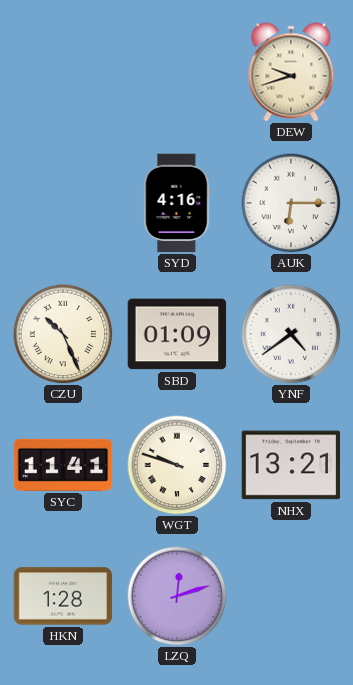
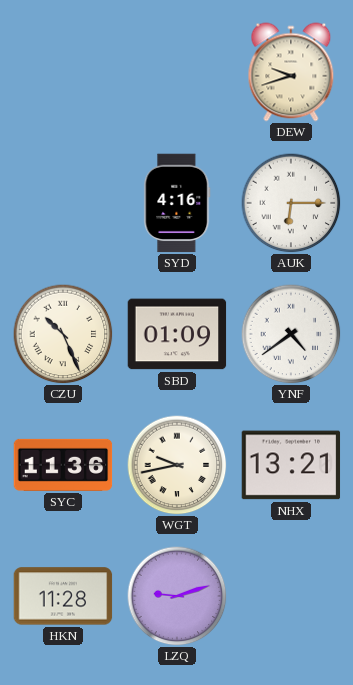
SYC: 11:41 -> 11:36
WGT: 9:48 -> 9:43
HKN: 1:28 -> 11:28
LZQ: 12:12 -> 9:12
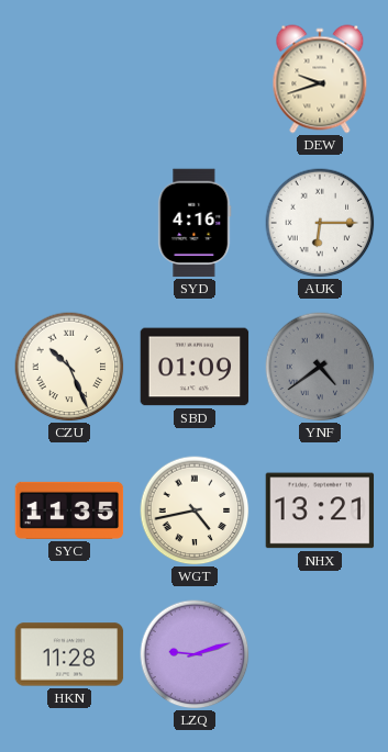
YNF dial: white -> grey
SYC: 11:36 -> 11:35
WGT: 9:43 -> 4:43
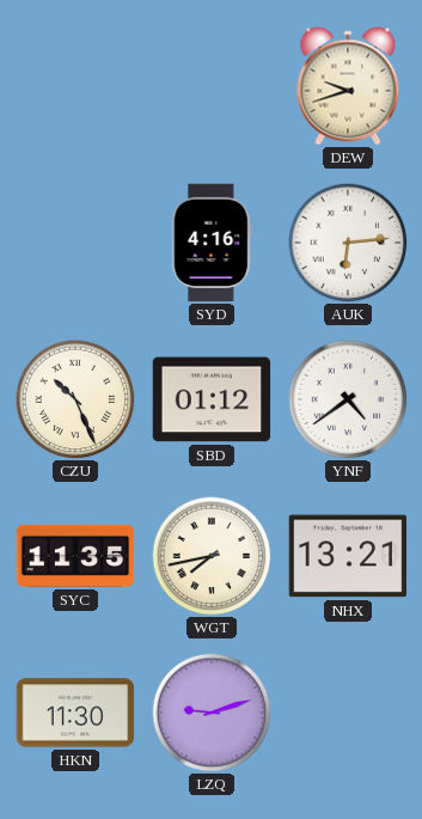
AUK: 6:15 -> 6:14
SBD: 01:09 -> 01:12
YNF dial: grey -> white
WGT: 4:43 -> 7:43
HKN: 11:28 -> 11:30
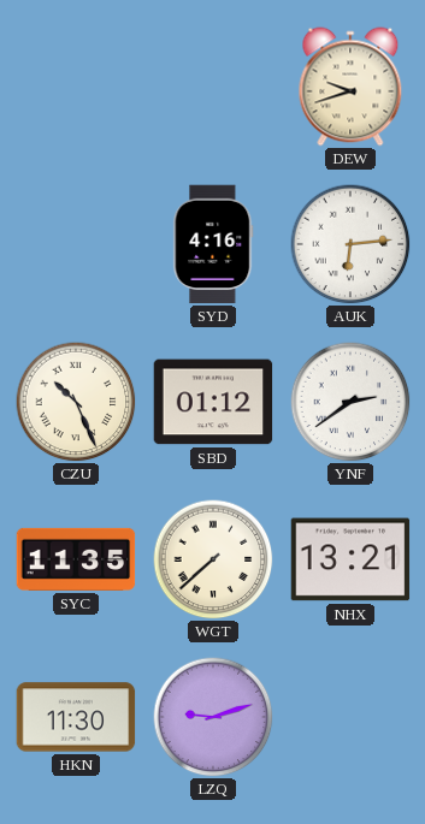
YNF: 4:39 -> 2:39
WGT: 7:43 -> 7:38
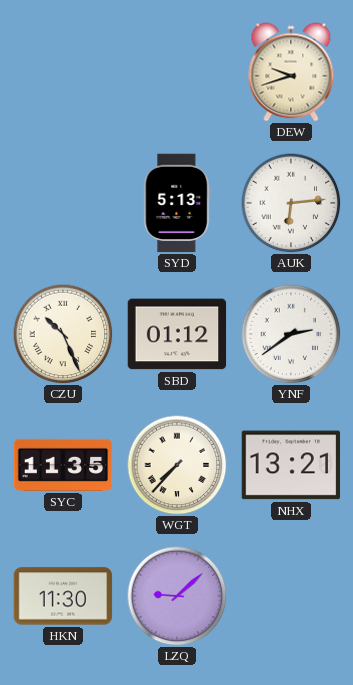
SYD: 4:16 -> 5:13
WGT: 7:38 -> 7:37
LZQ: 9:12 -> 9:08
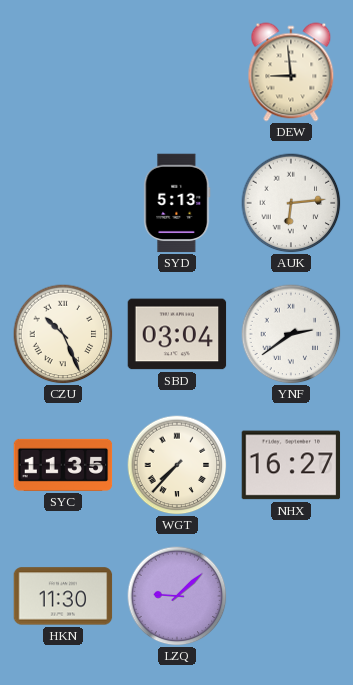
DEW: 9:42 -> 8:59
SBD: 01:12 -> 03:04
NHX: 13:21 -> 16:27
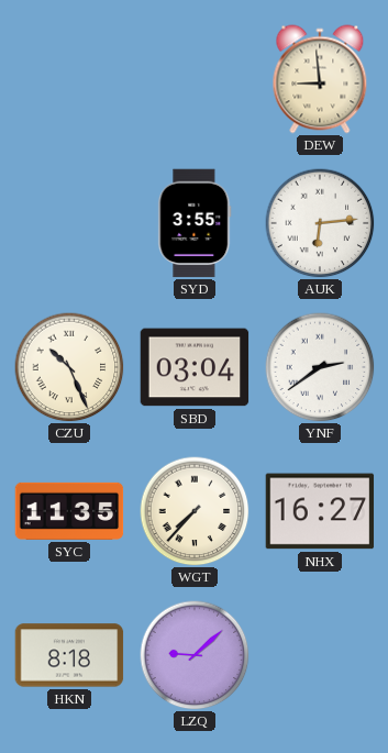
SYD: 5:13 -> 3:55
HKN: 11:30 -> 8:18
